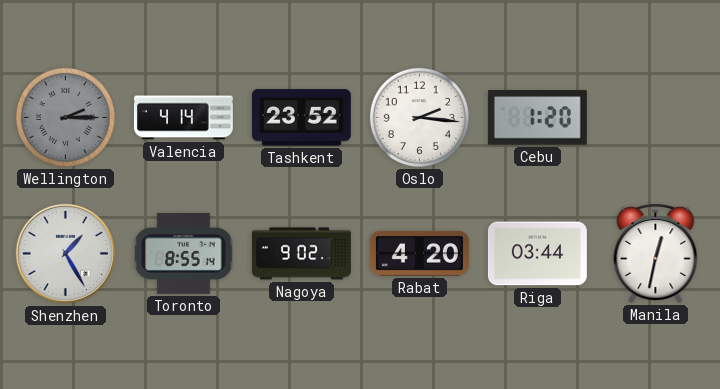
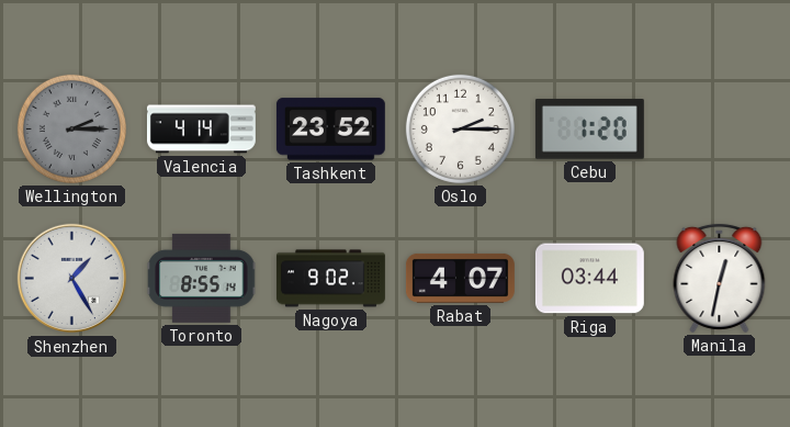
Oslo: 2:16 -> 2:15
Rabat: 4:20 -> 4:07
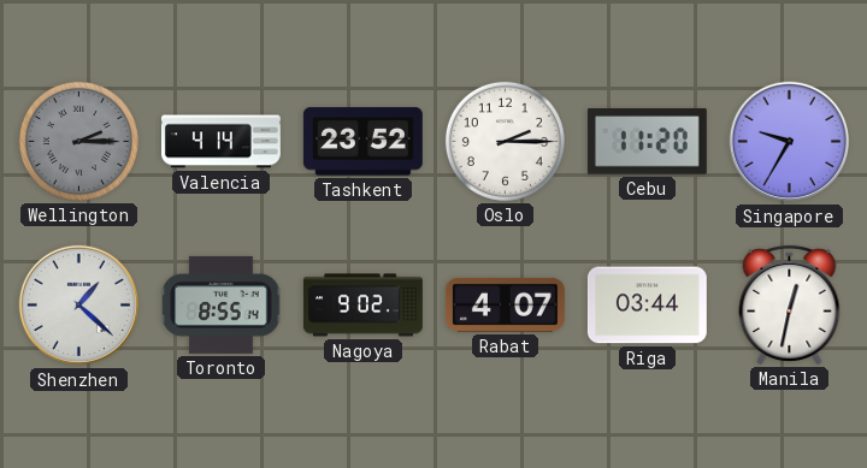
Cebu: 1:20 -> 11:20
Singapore: none -> 9:35
Shenzhen: 1:25 -> 1:22
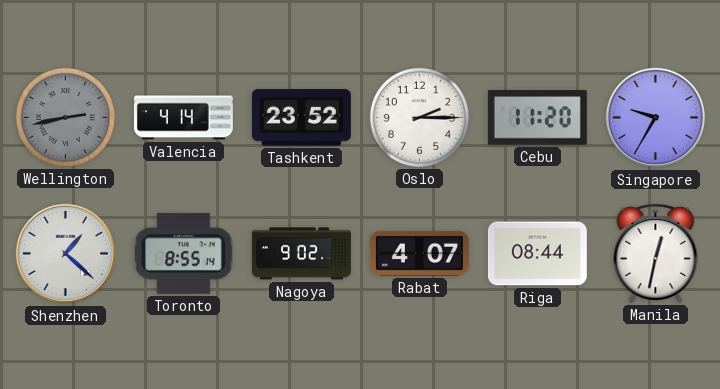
Wellington: 2:15 -> 2:43
Riga: 03:44 -> 08:44
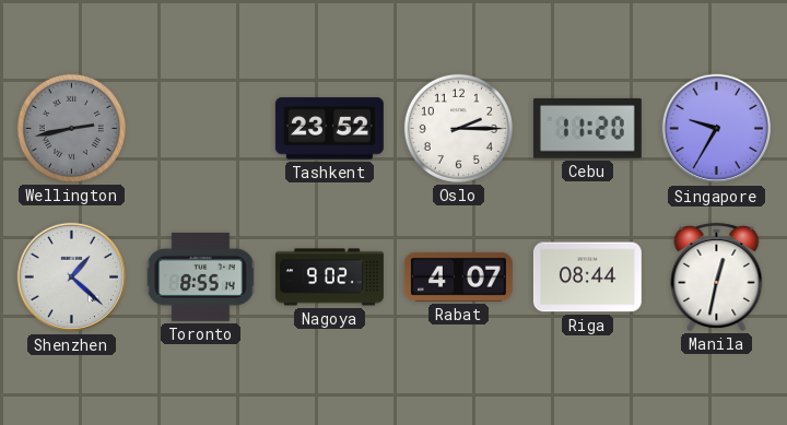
Valencia: 4:14 -> none
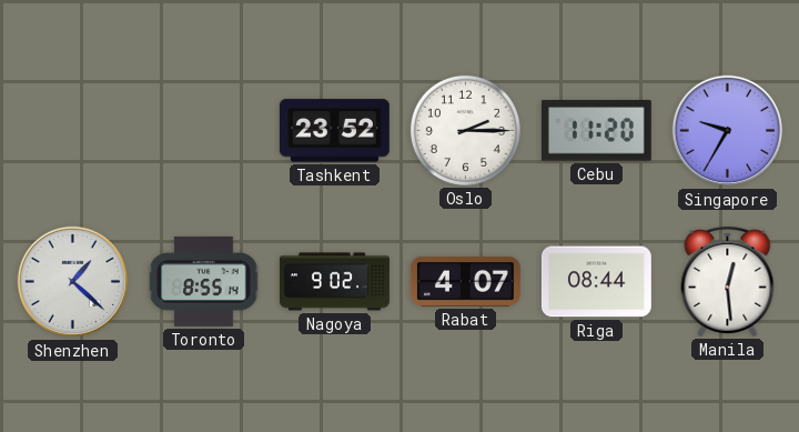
Wellington: 2:43 -> none
Manila: 12:32 -> 12:29
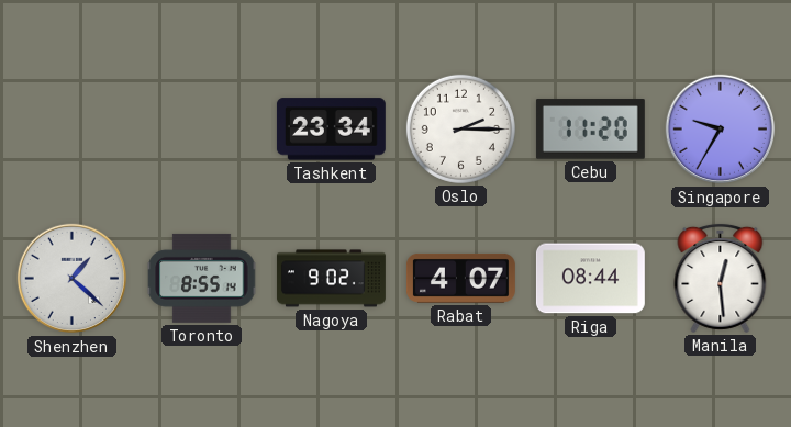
Tashkent: 23:52 -> 23:34
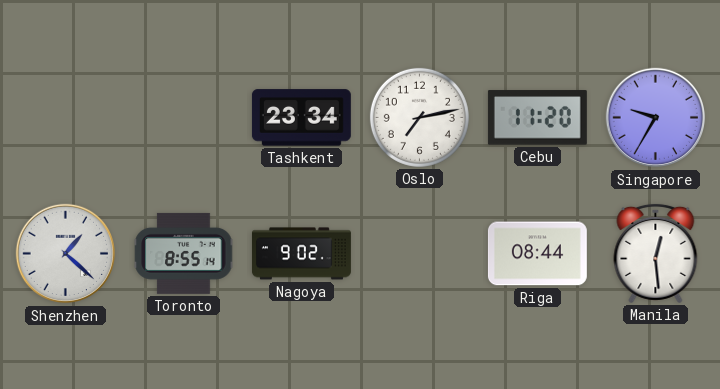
Oslo: 2:15 -> 7:13
Rabat: 4:07 -> none
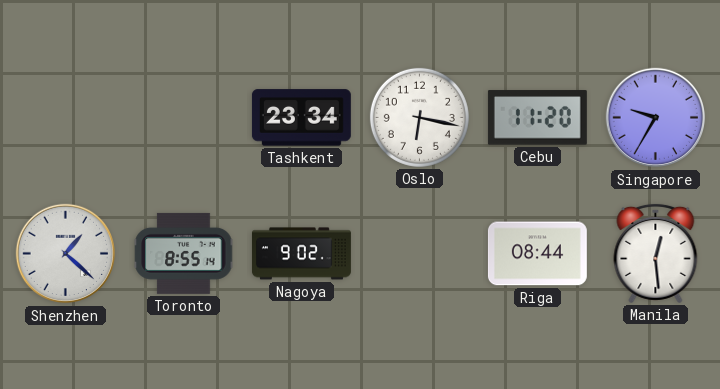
Oslo: 7:13 -> 6:17
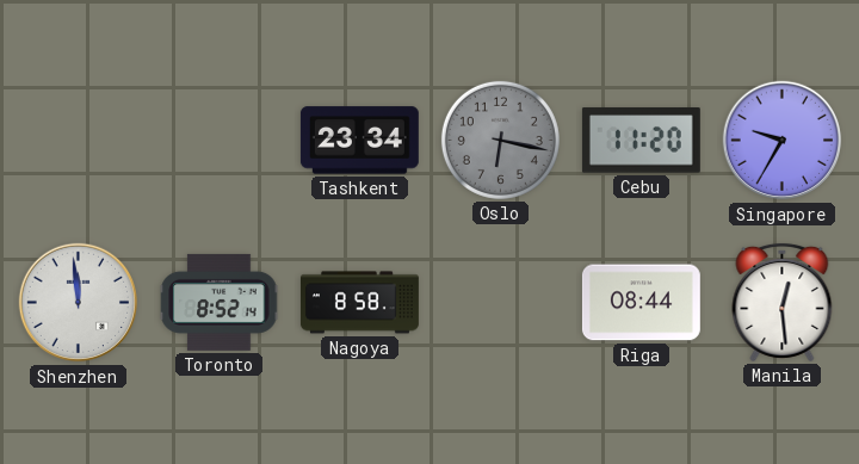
Oslo dial: white -> grey
Shenzhen: 1:22 -> 11:59
Toronto: 8:55 -> 8:52
Nagoya: 9:02 -> 8:58
